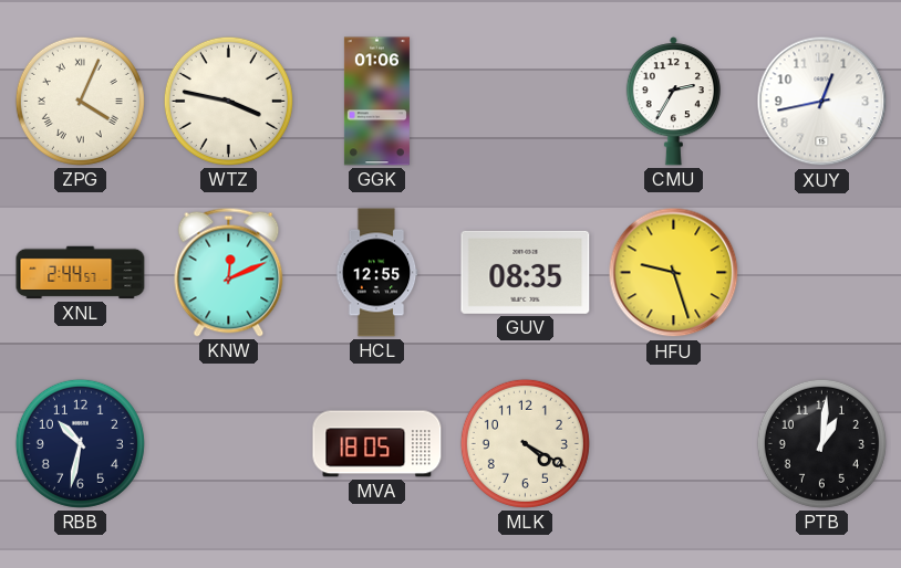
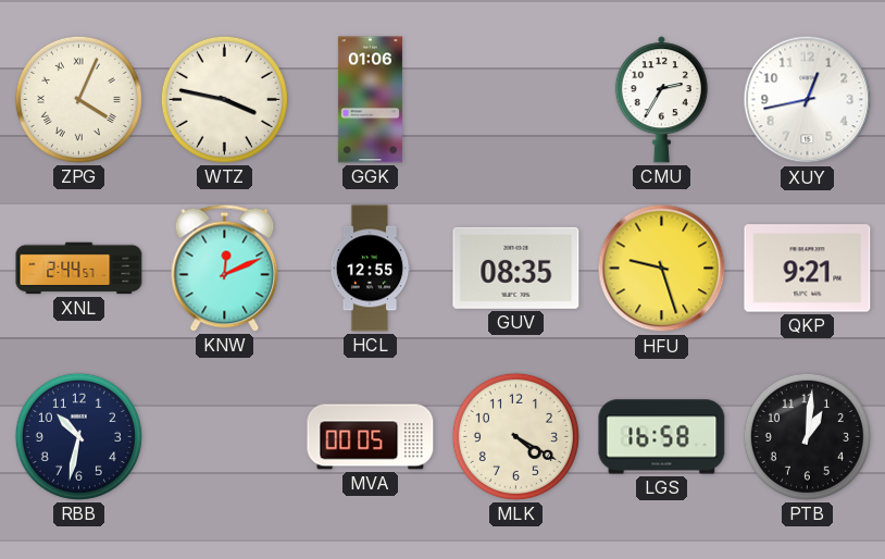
QKP: none -> 9:21
MVA: 18:05 -> 00:05
LGS: none -> 16:58
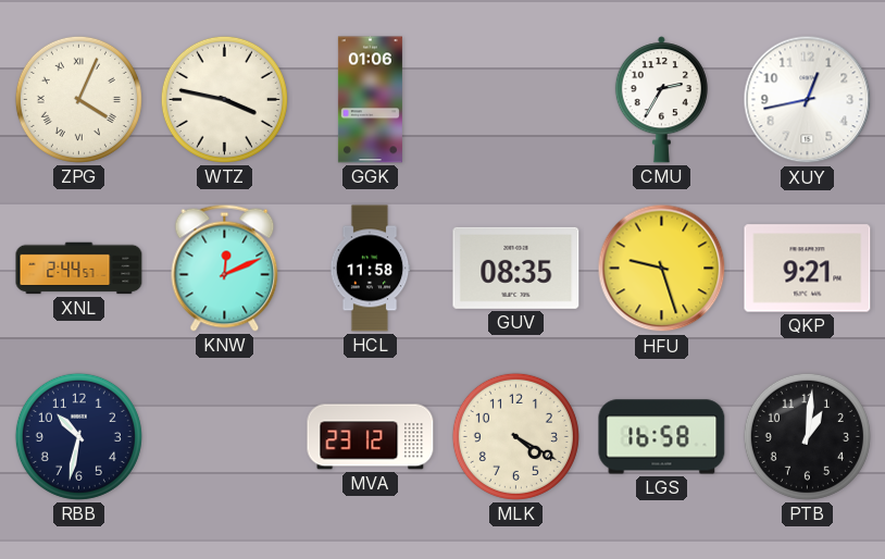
HCL: 12:55 -> 11:58
MVA: 00:05 -> 23:12
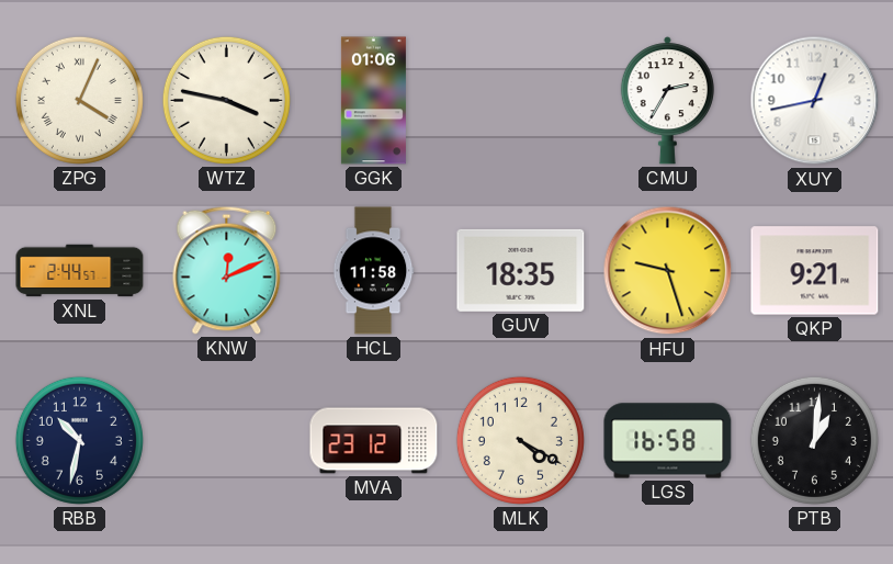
GUV: 08:35 -> 18:35
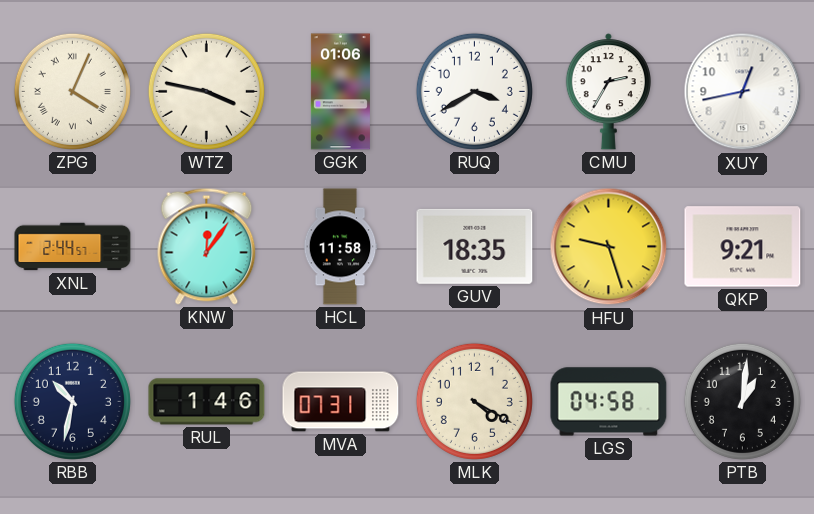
RUQ: none -> 3:40
KNW: 12:11 -> 12:06
RUL: none -> 1:46
MVA: 23:12 -> 07:31
LGS: 16:58 -> 04:58
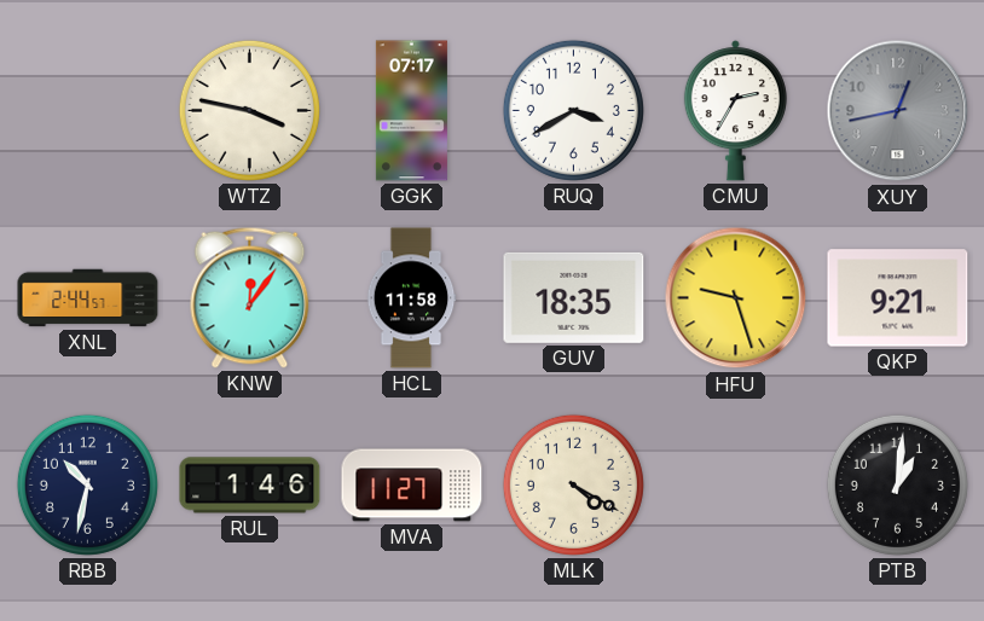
ZPG: 4:04 -> none
GGK: 01:06 -> 07:17
XUY dial: white -> grey
MVA: 07:31 -> 11:27
LGS: 04:58 -> none
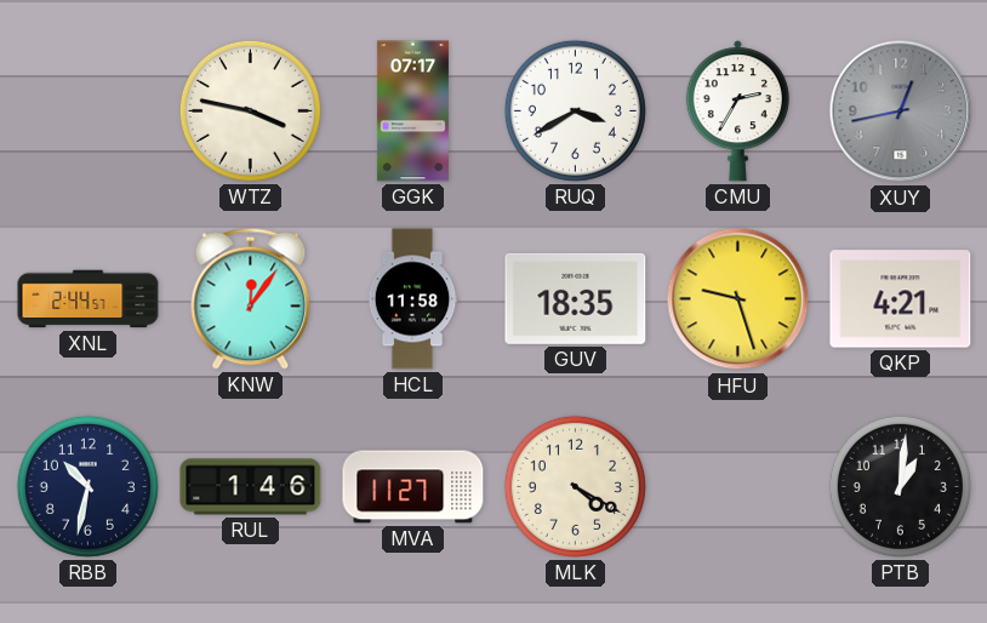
QKP: 9:21 -> 4:21
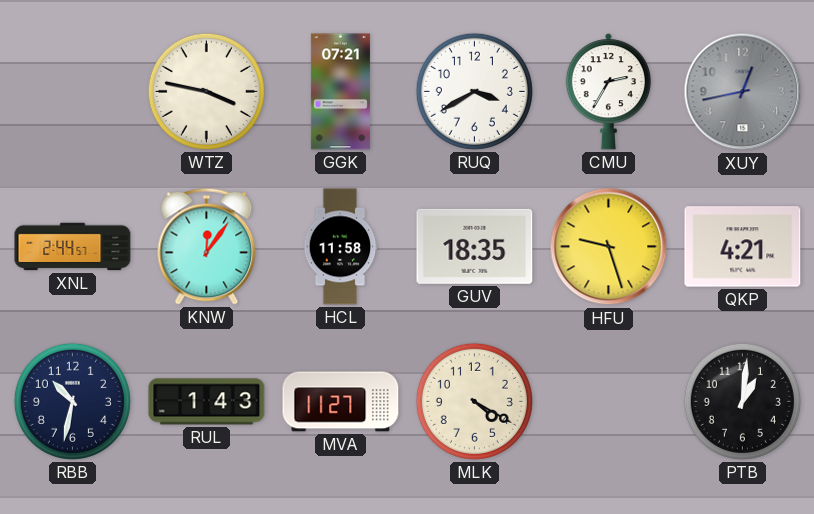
GGK: 07:17 -> 07:21
RUL: 1:46 -> 1:43
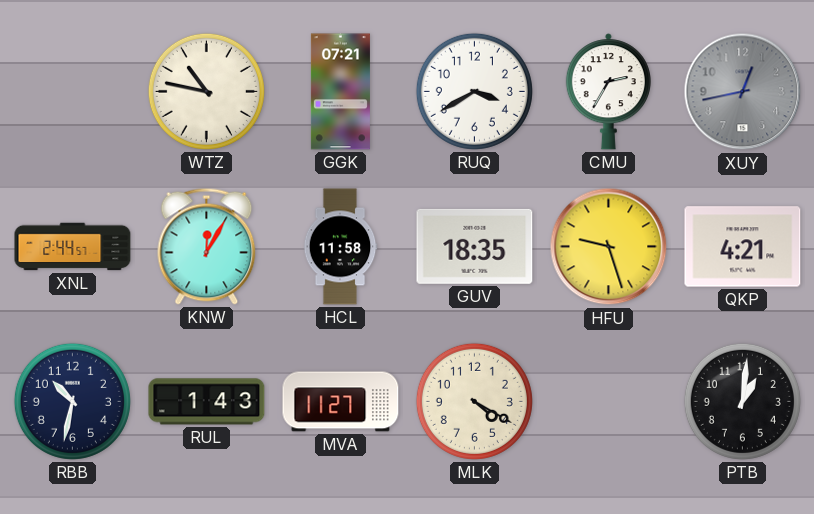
WTZ: 3:47 -> 10:47
KNW: 12:06 -> 12:05
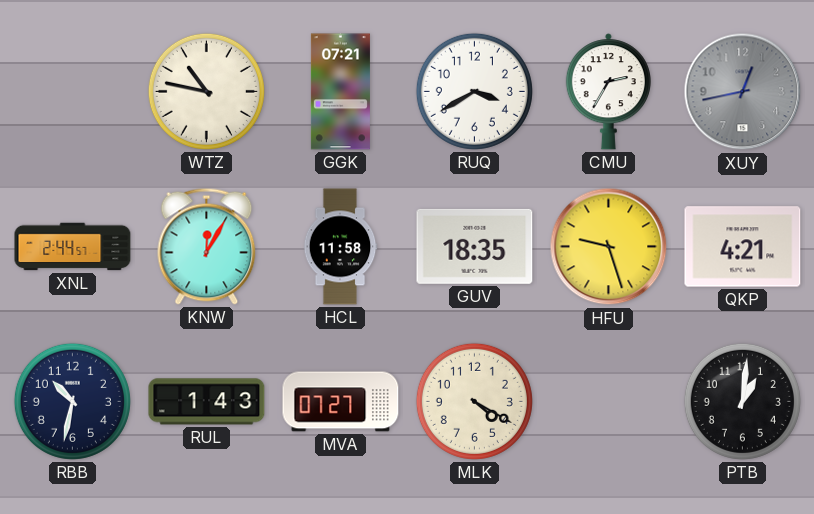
MVA: 11:27 -> 07:27
